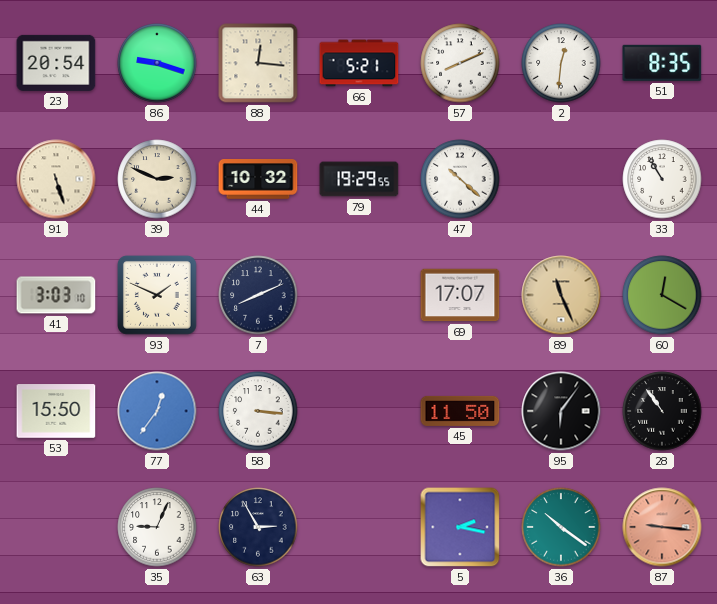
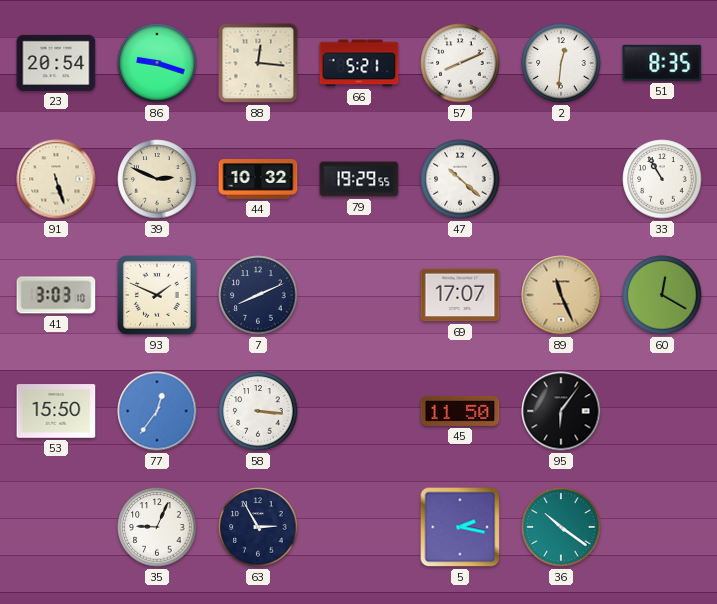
28: 10:54 -> none
87: 9:16 -> none
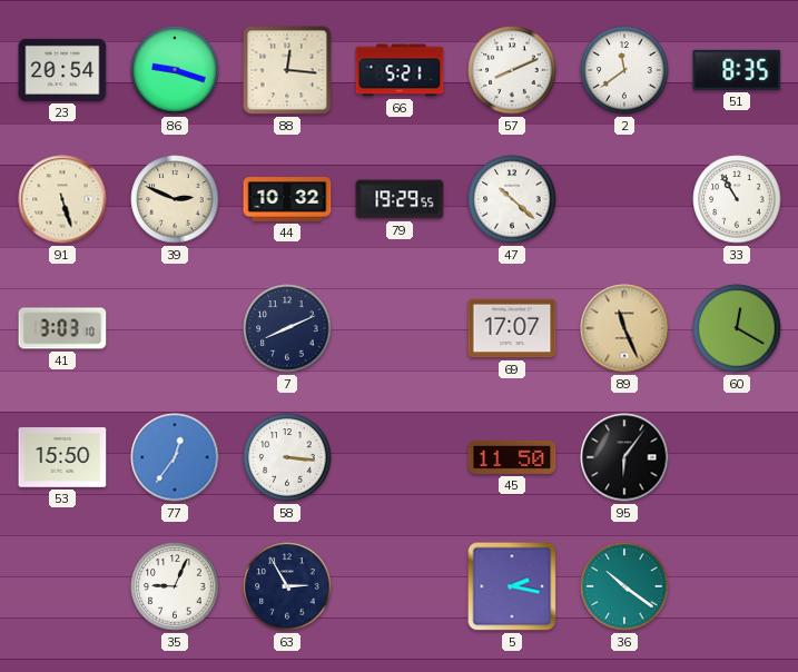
2: 12:31 -> 11:39
93: 1:49 -> none
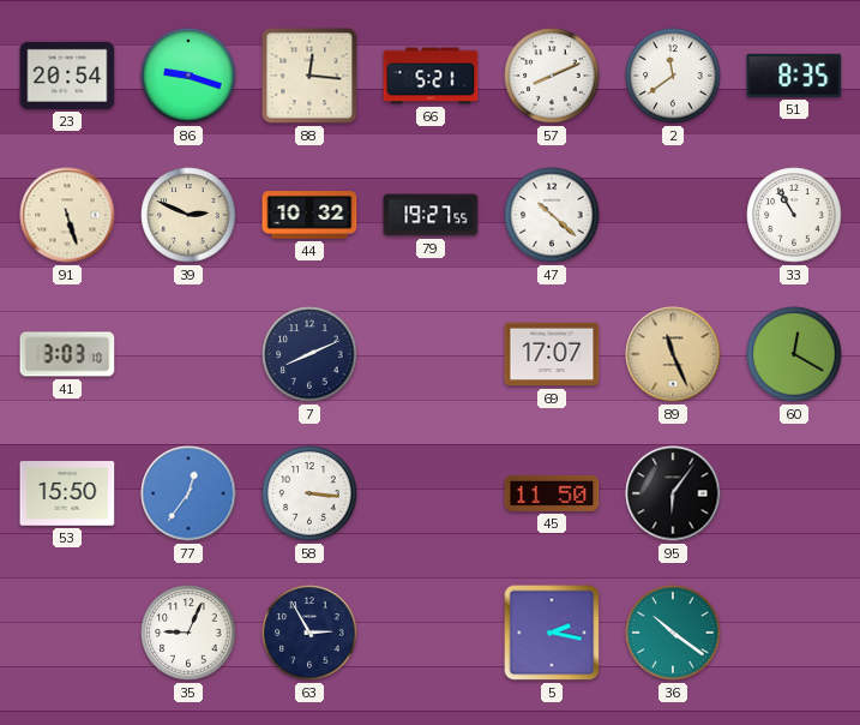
79: 19:29 -> 19:27
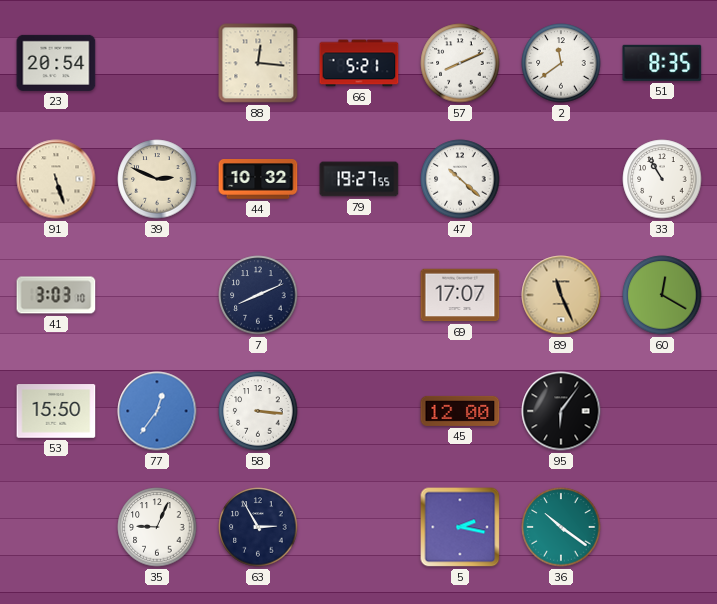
86: 9:18 -> none
45: 11:50 -> 12:00
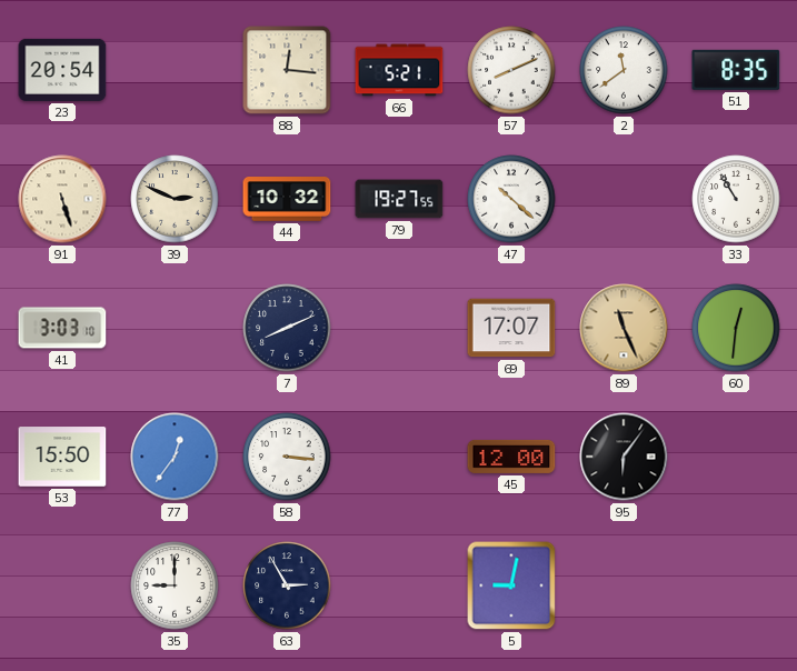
60: 12:20 -> 12:31
35: 9:04 -> 9:00
5: 2:17 -> 9:02
36: 10:21 -> none
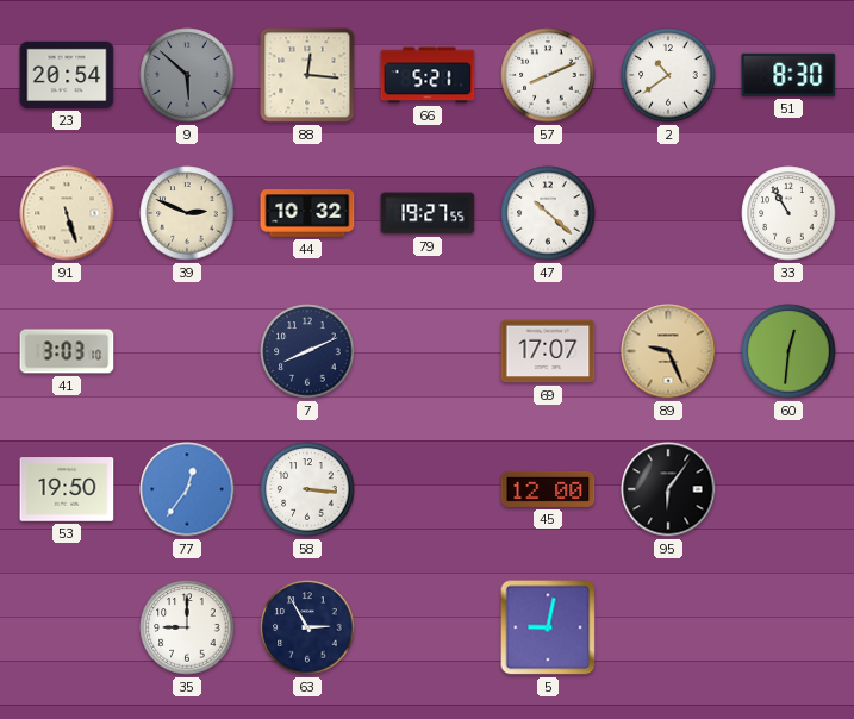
9: none -> 5:52
2: 11:39 -> 10:39
51: 8:35 -> 8:30
89: 11:26 -> 9:26
53: 15:50 -> 19:50
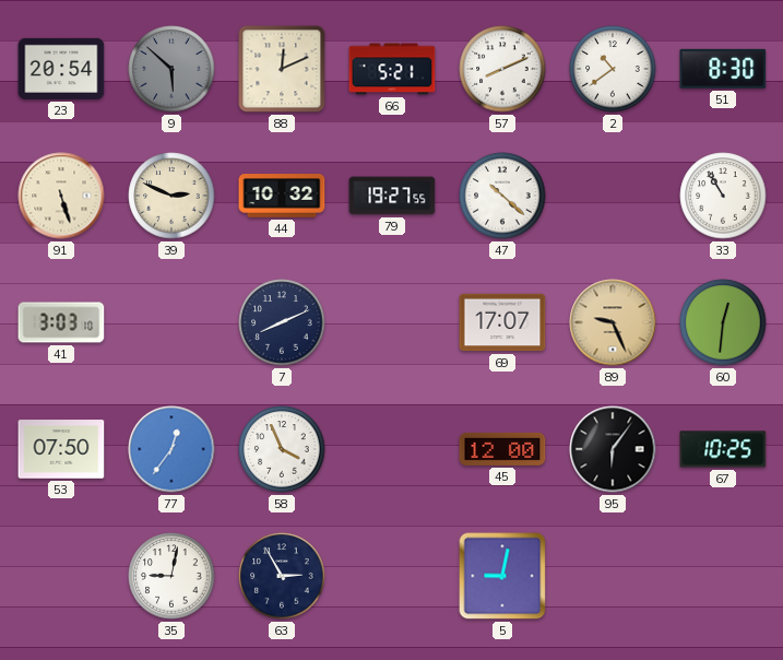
88: 12:16 -> 12:11
53: 19:50 -> 07:50
58: 3:16 -> 3:56
67: none -> 10:25
35: 9:00 -> 9:02
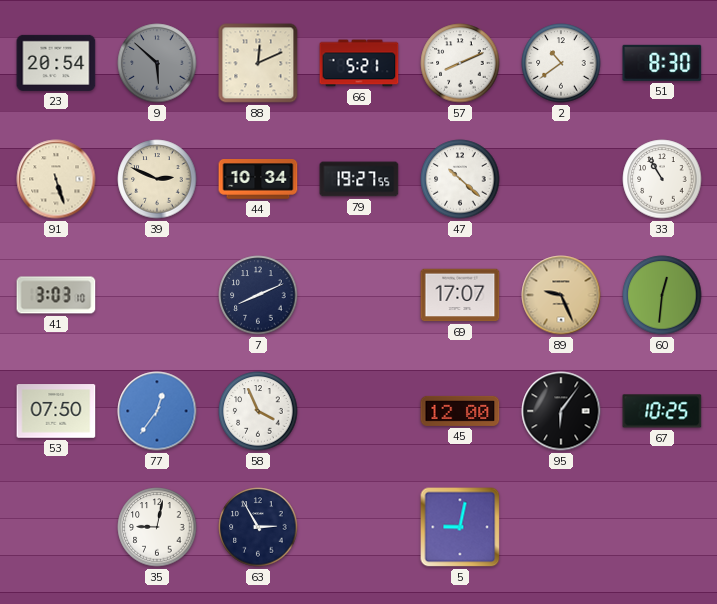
44: 10:32 -> 10:34
